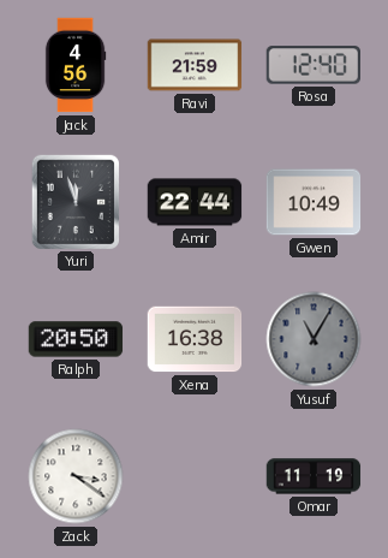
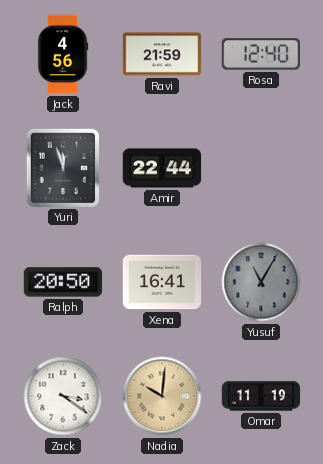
Gwen: 10:49 -> none
Xena: 16:38 -> 16:41
Nadia: none -> 10:01
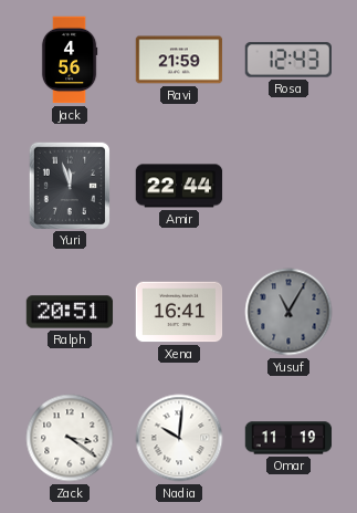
Rosa: 12:40 -> 12:43
Ralph: 20:50 -> 20:51
Nadia dial: champagne -> white
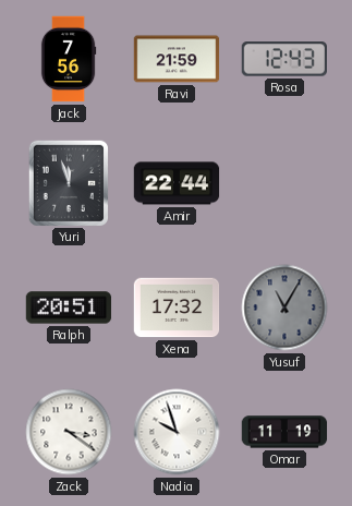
Jack: 4:56 -> 7:56
Xena: 16:41 -> 17:32
Nadia: 10:01 -> 9:57
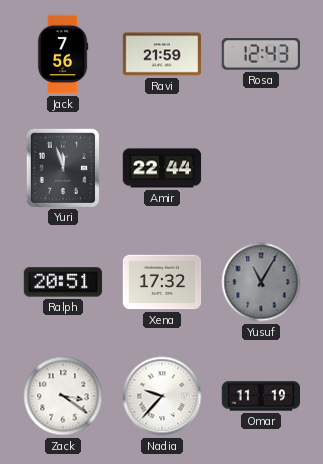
Nadia: 9:57 -> 9:37
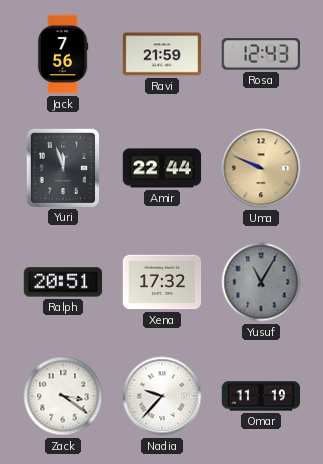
Uma: none -> 9:49
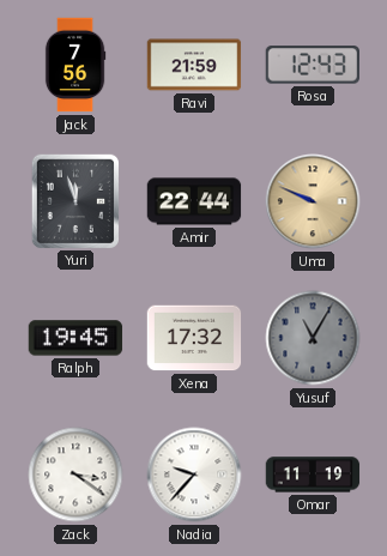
Ralph: 20:51 -> 19:45
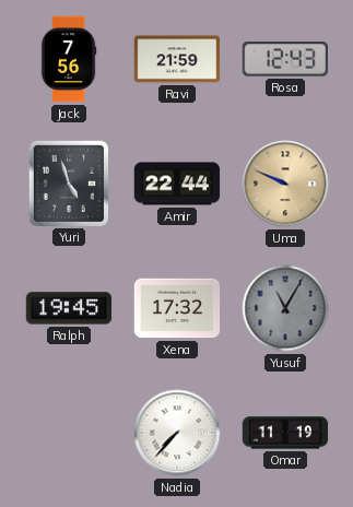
Yuri: 11:57 -> 4:57
Zack: 3:21 -> none
Nadia: 9:37 -> 7:37
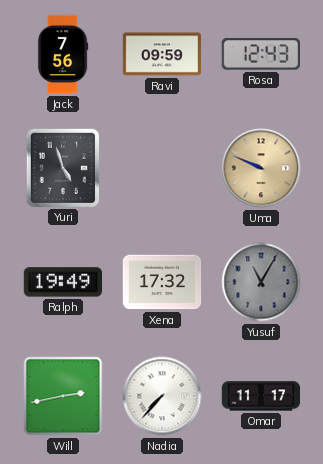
Ravi: 21:59 -> 09:59
Amir: 22:44 -> none
Ralph: 19:45 -> 19:49
Will: none -> 2:43
Omar: 11:19 -> 11:17
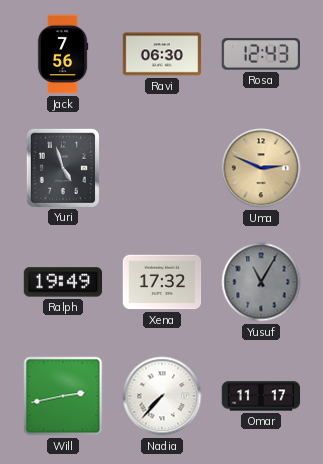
Ravi: 09:59 -> 06:30
Uma: 9:49 -> 2:49
